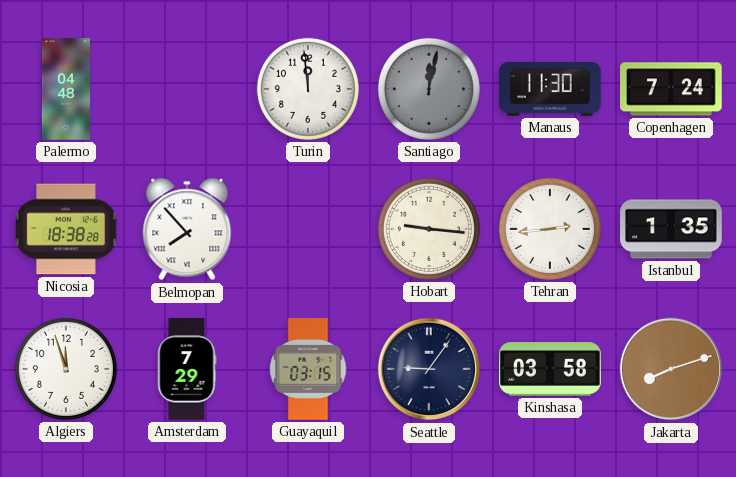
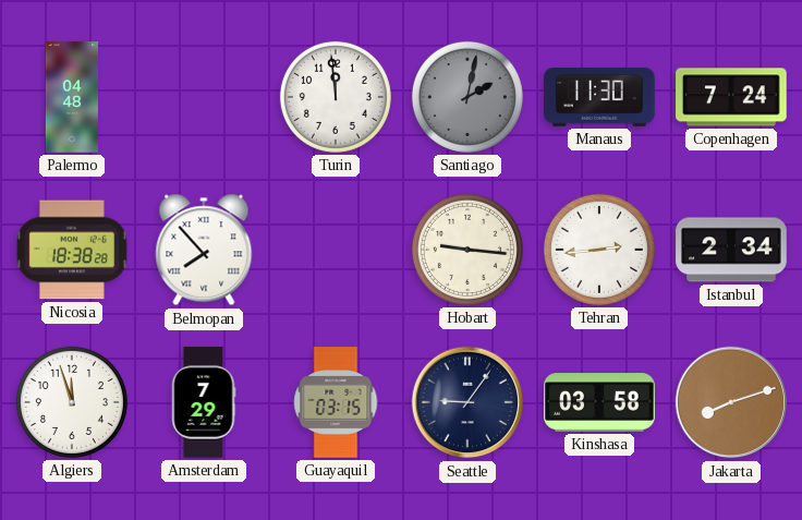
Santiago: 12:02 -> 2:02
Istanbul: 1:35 -> 2:34
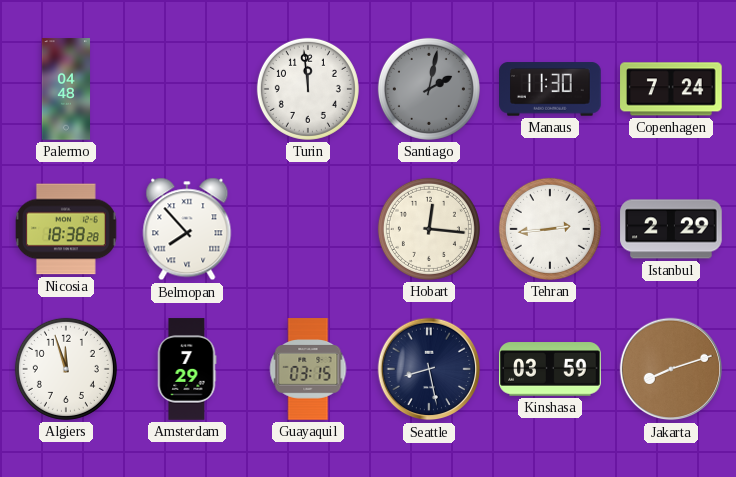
Hobart: 9:16 -> 12:16
Istanbul: 2:34 -> 2:29
Seattle: 9:06 -> 8:28
Kinshasa: 03:58 -> 03:59
